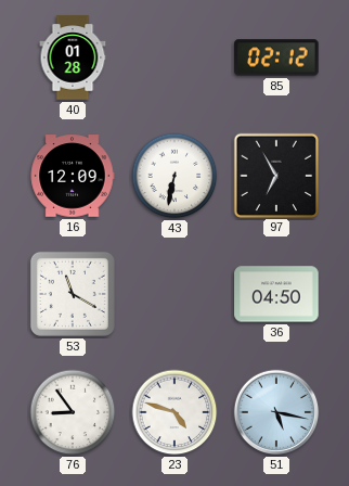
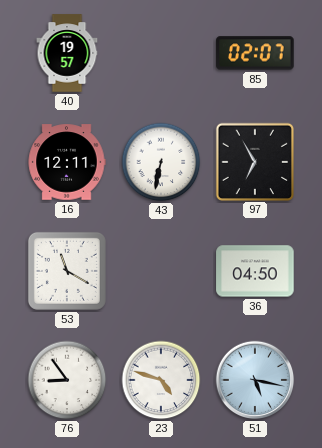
40: 01:28 -> 19:57
85: 02:12 -> 02:07
16: 12:09 -> 12:11
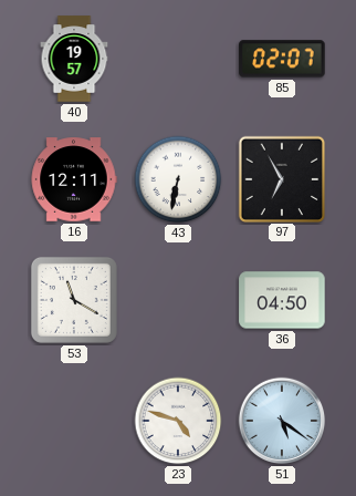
76: 8:54 -> none
51: 5:17 -> 5:21
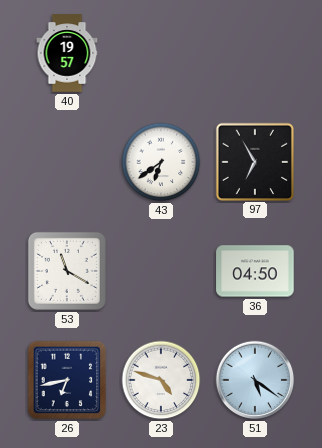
85: 02:07 -> none
16: 12:11 -> none
43: 6:32 -> 6:39
26: none -> 6:43
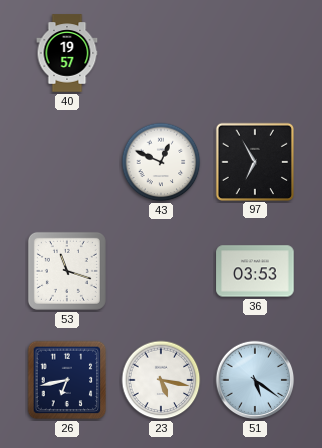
43: 6:39 -> 12:49
53: 11:20 -> 11:18
36: 04:50 -> 03:53
23: 4:48 -> 5:17
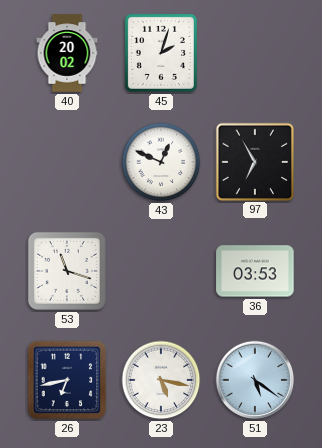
40: 19:57 -> 20:02
45: none -> 2:03
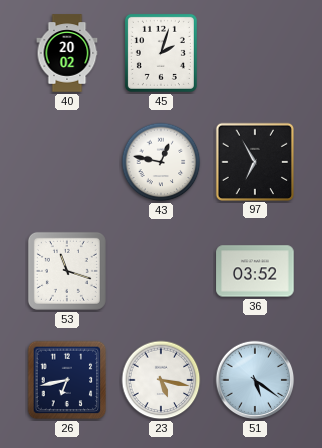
43: 12:49 -> 12:47
36: 03:53 -> 03:52
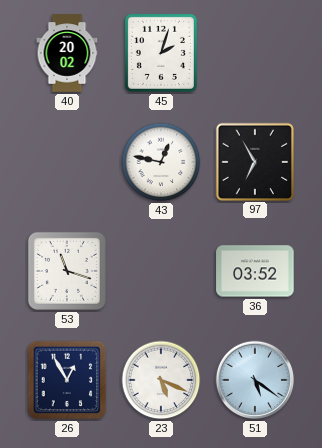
26: 6:43 -> 12:55
23: 5:17 -> 5:19
